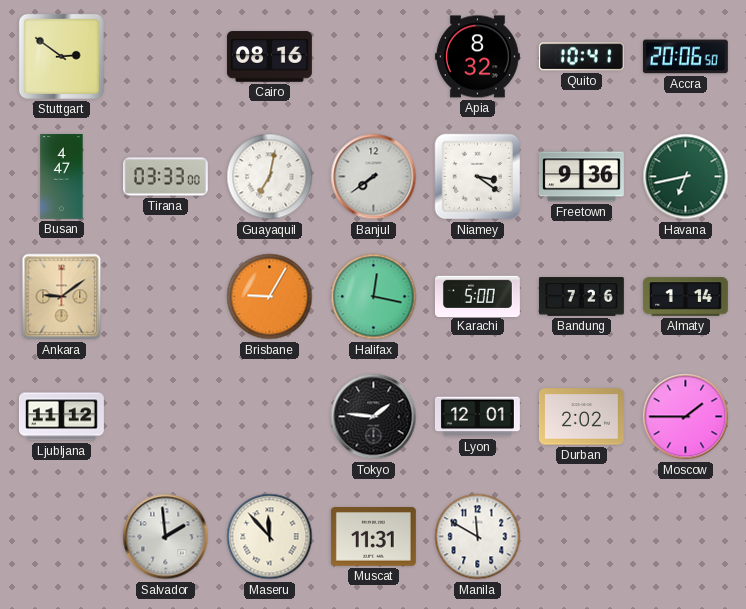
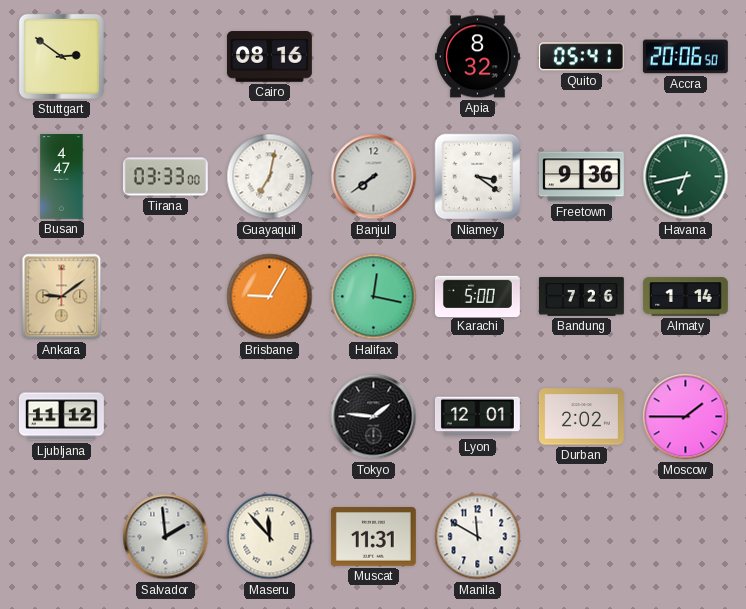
Quito: 10:41 -> 05:41
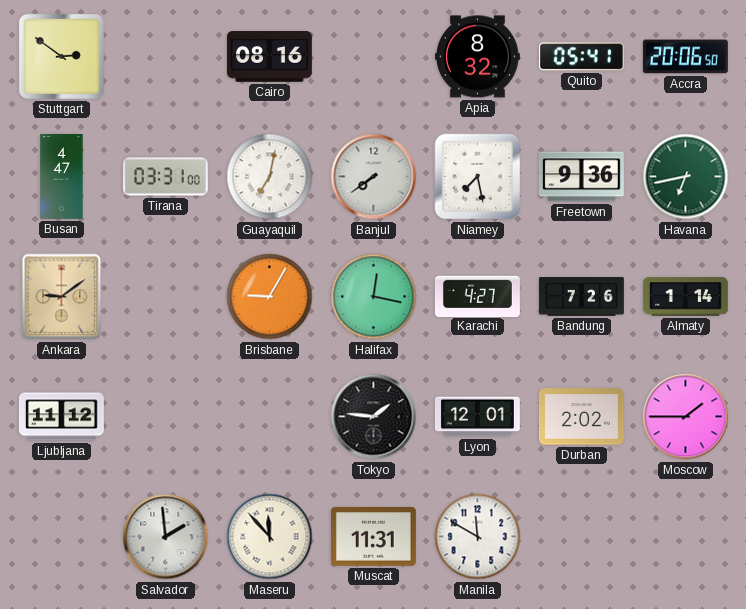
Tirana: 03:33 -> 03:31
Niamey: 3:21 -> 7:28
Karachi: 5:00 -> 4:27
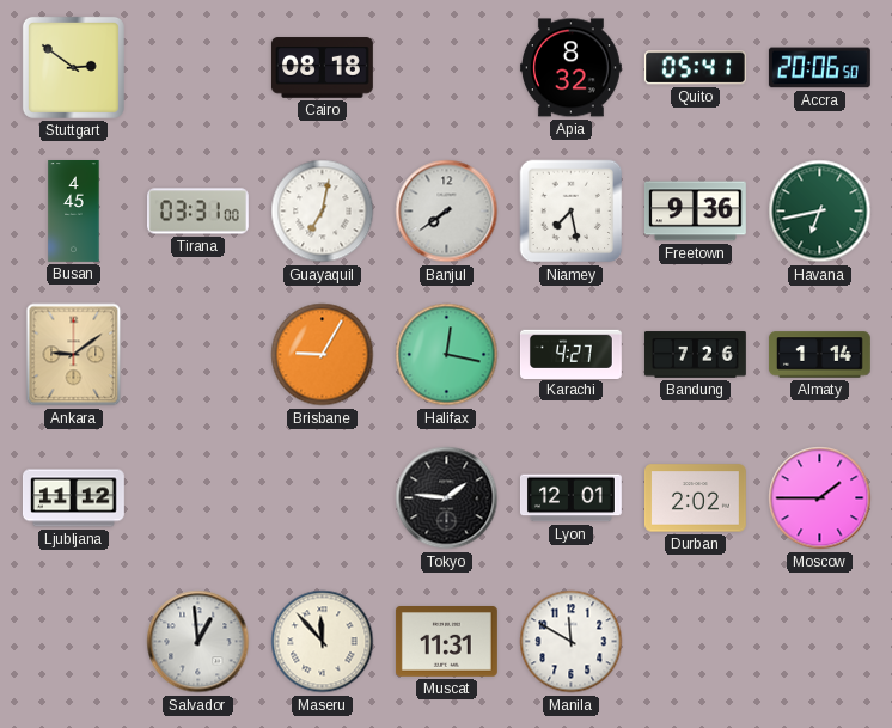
Cairo: 08:16 -> 08:18
Busan: 4:47 -> 4:45
Salvador: 1:59 -> 12:59
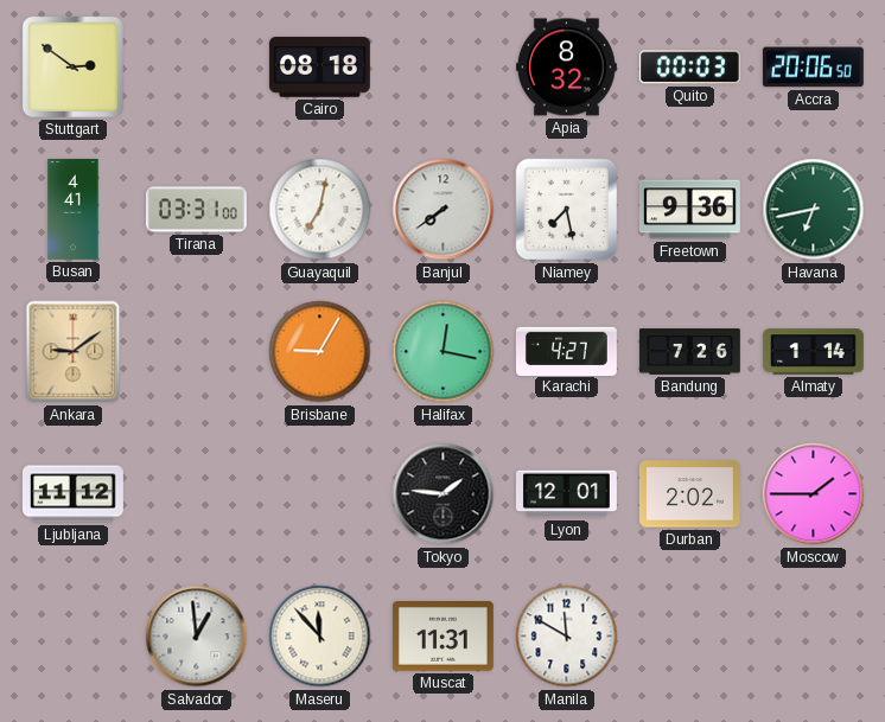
Quito: 05:41 -> 00:03
Busan: 4:45 -> 4:41
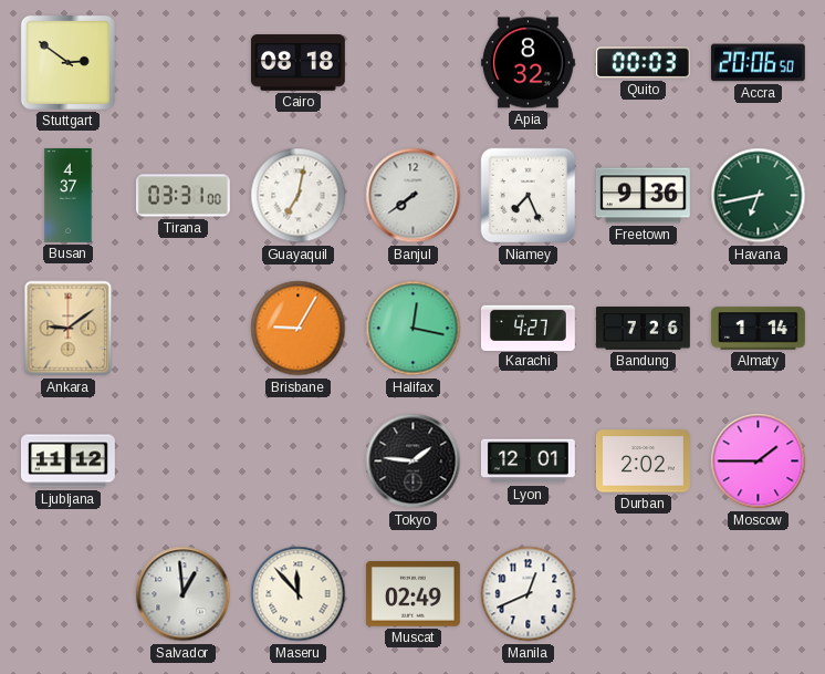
Busan: 4:41 -> 4:37
Niamey: 7:28 -> 7:26
Muscat: 11:31 -> 02:49
Manila: 11:50 -> 12:41
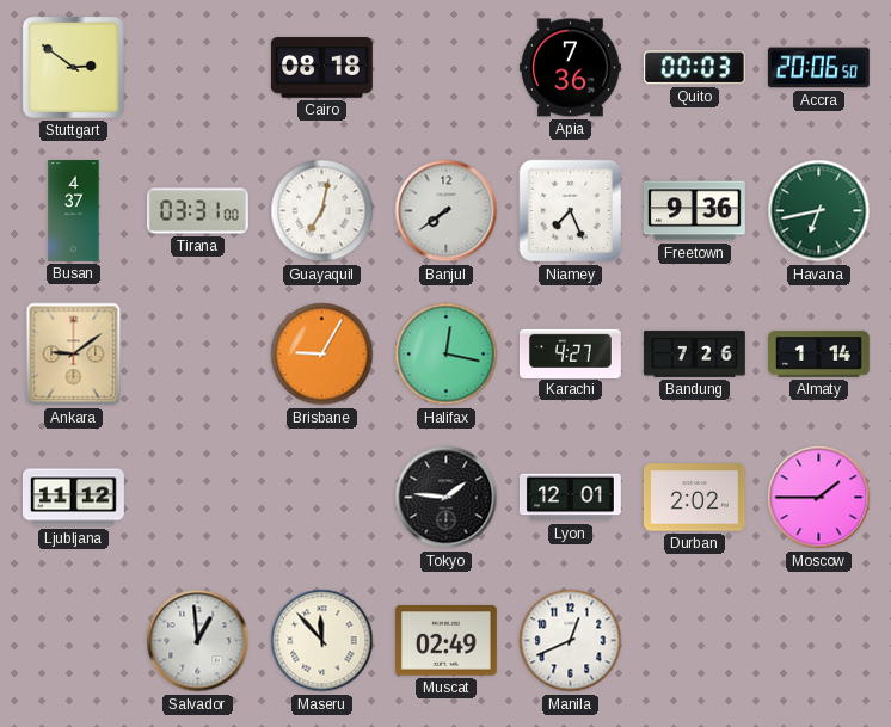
Apia: 8:32 -> 7:36
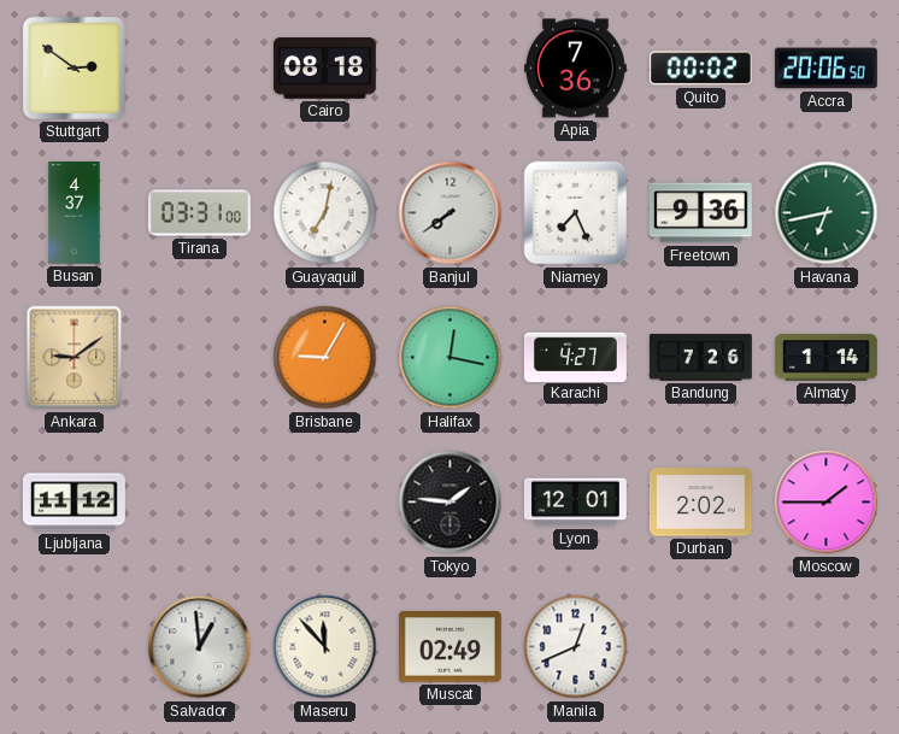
Quito: 00:03 -> 00:02
